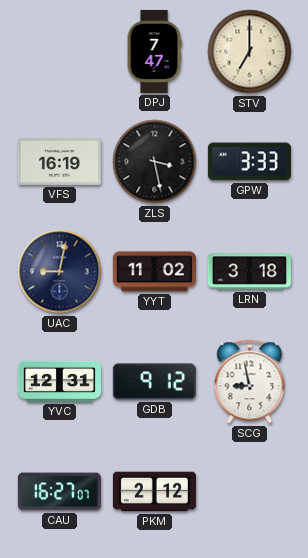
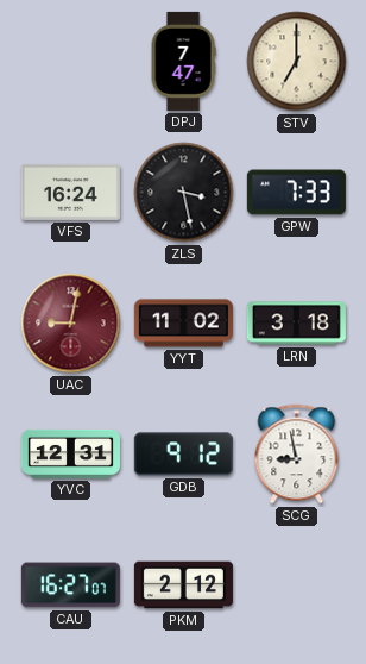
VFS: 16:19 -> 16:24
GPW: 3:33 -> 7:33
UAC dial: navy -> burgundy
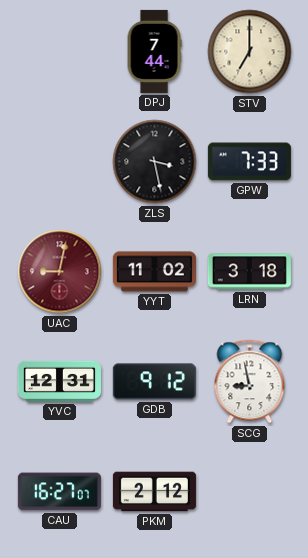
DPJ: 7:47 -> 7:44
VFS: 16:24 -> none
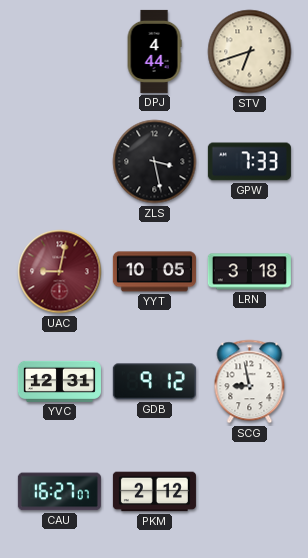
DPJ: 7:44 -> 4:44
STV: 7:00 -> 6:42
YYT: 11:02 -> 10:05
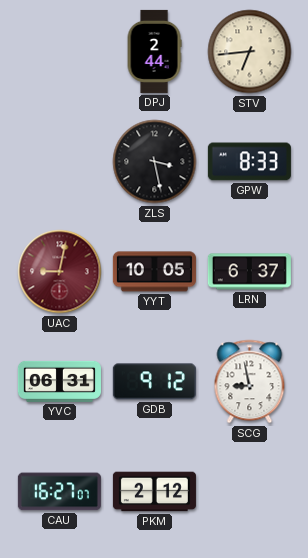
DPJ: 4:44 -> 2:44
STV: 6:42 -> 6:44
GPW: 7:33 -> 8:33
LRN: 3:18 -> 6:37
YVC: 12:31 -> 06:31
